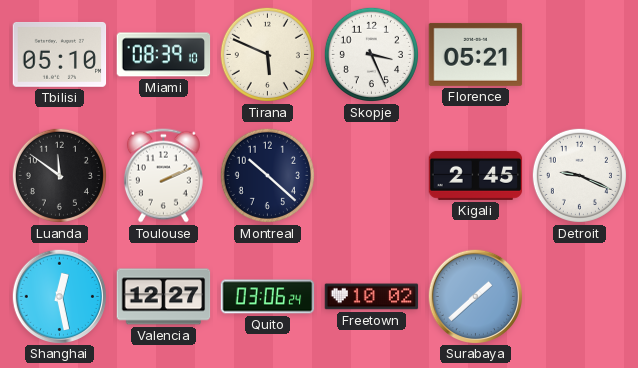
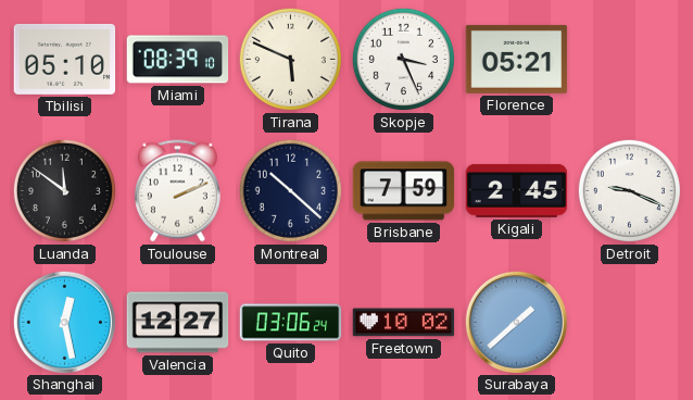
Brisbane: none -> 7:59
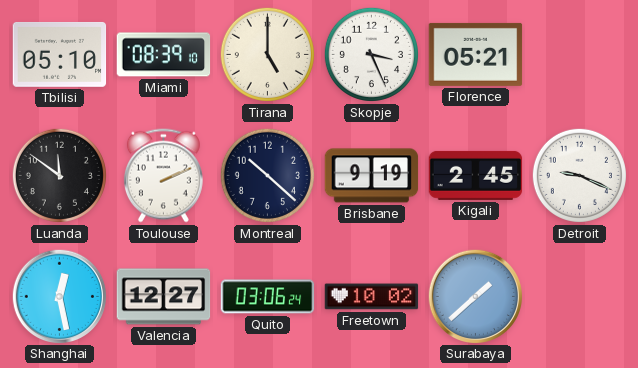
Tirana: 5:49 -> 5:00
Brisbane: 7:59 -> 9:19
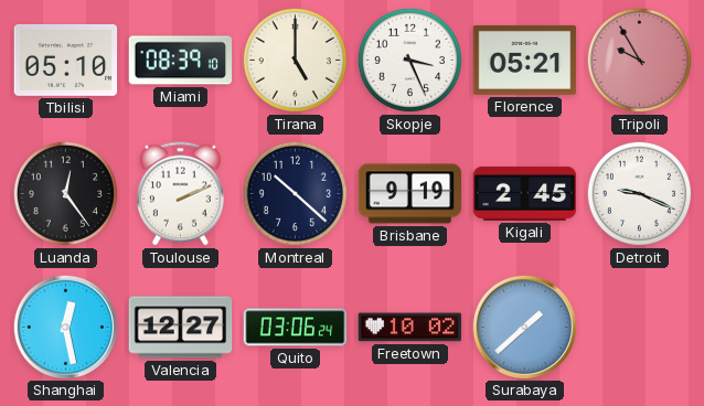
Tripoli: none -> 9:55
Luanda: 11:51 -> 12:24
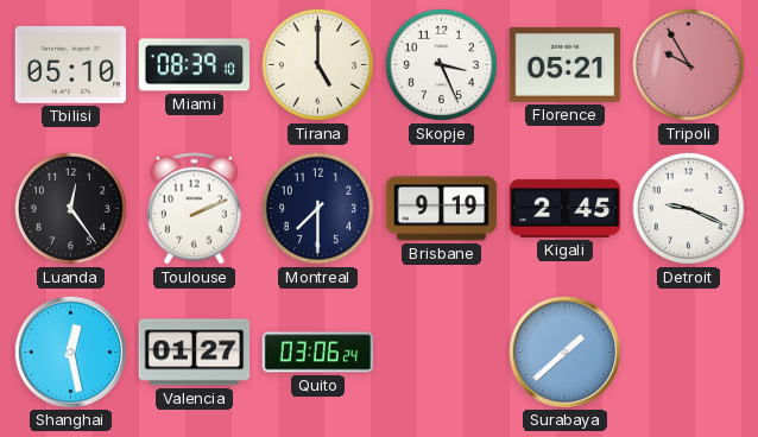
Montreal: 10:22 -> 7:30
Valencia: 12:27 -> 01:27
Freetown: 10:02 -> none
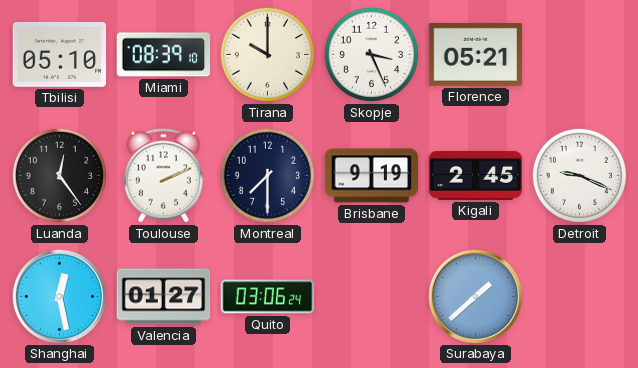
Tirana: 5:00 -> 10:00
Tripoli: 9:55 -> none
